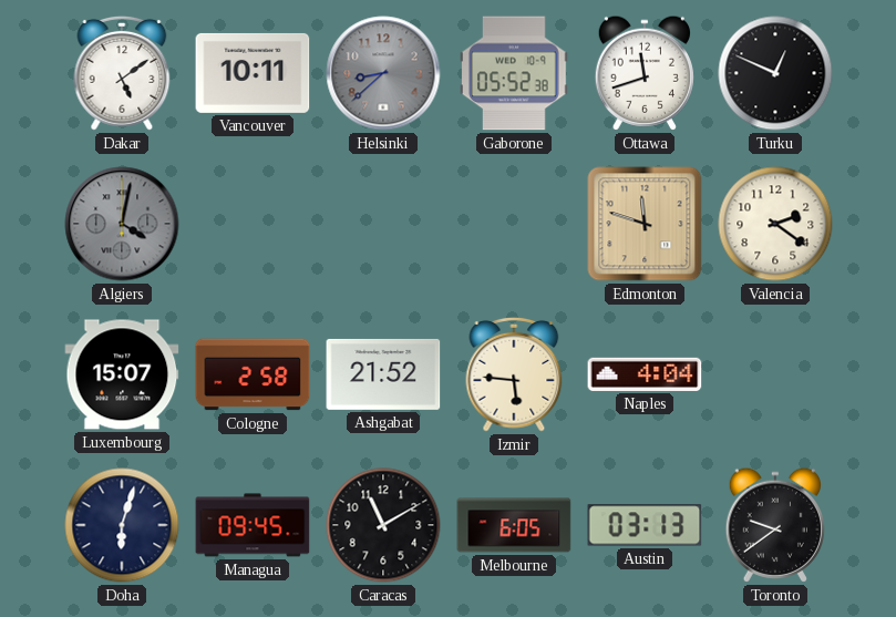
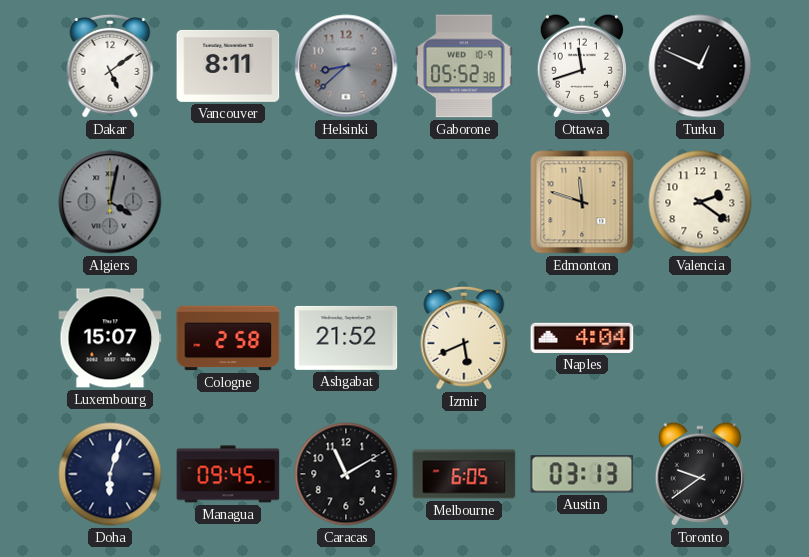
Vancouver: 10:11 -> 8:11
Izmir: 5:46 -> 5:41
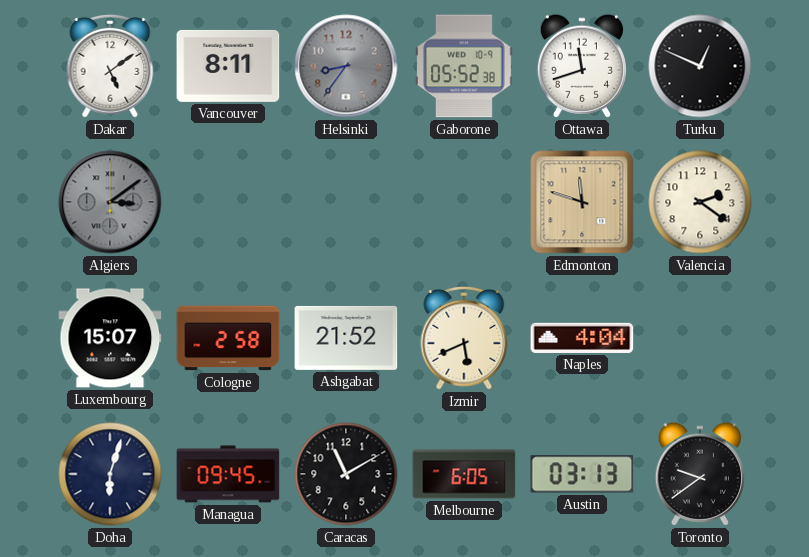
Helsinki: 8:38 -> 8:36
Algiers: 4:02 -> 3:09
